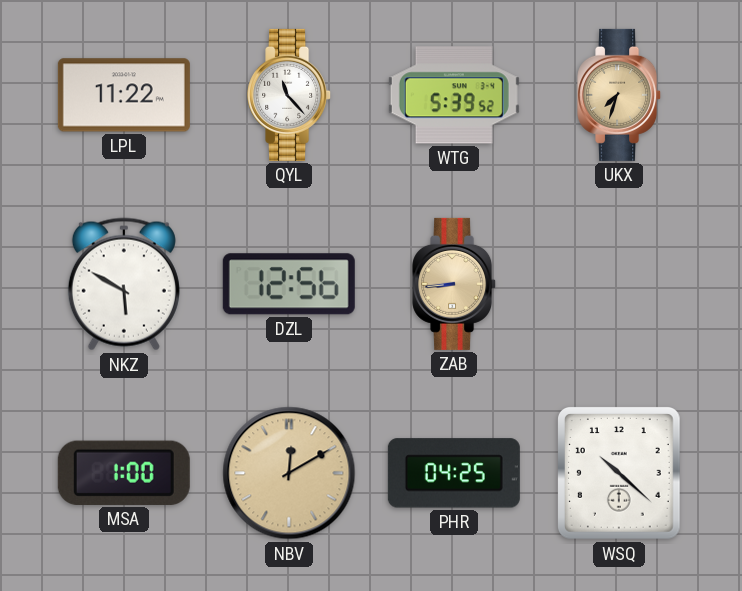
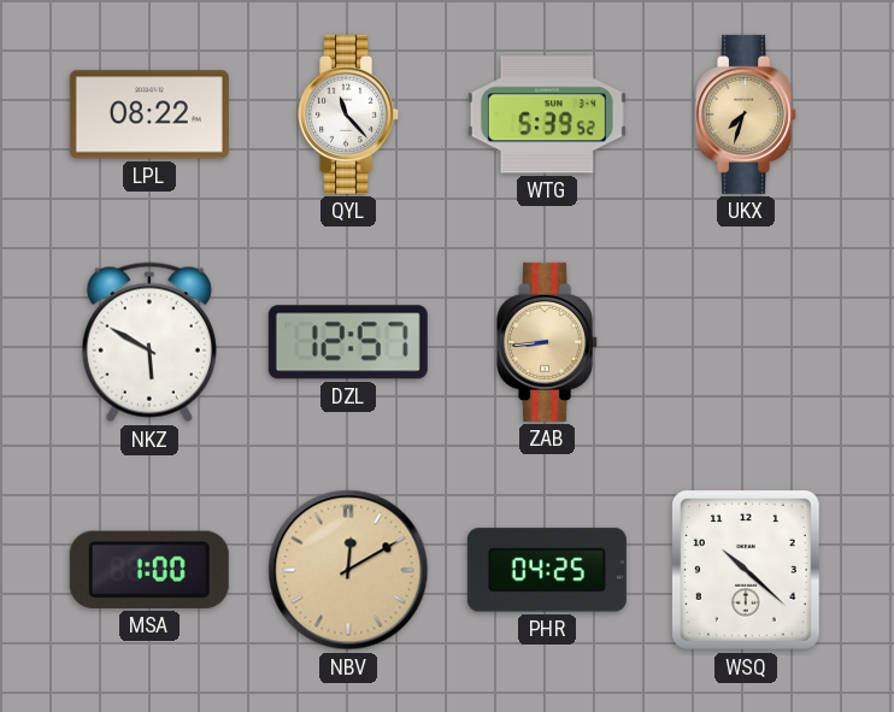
LPL: 11:22 -> 08:22
DZL: 12:56 -> 12:57
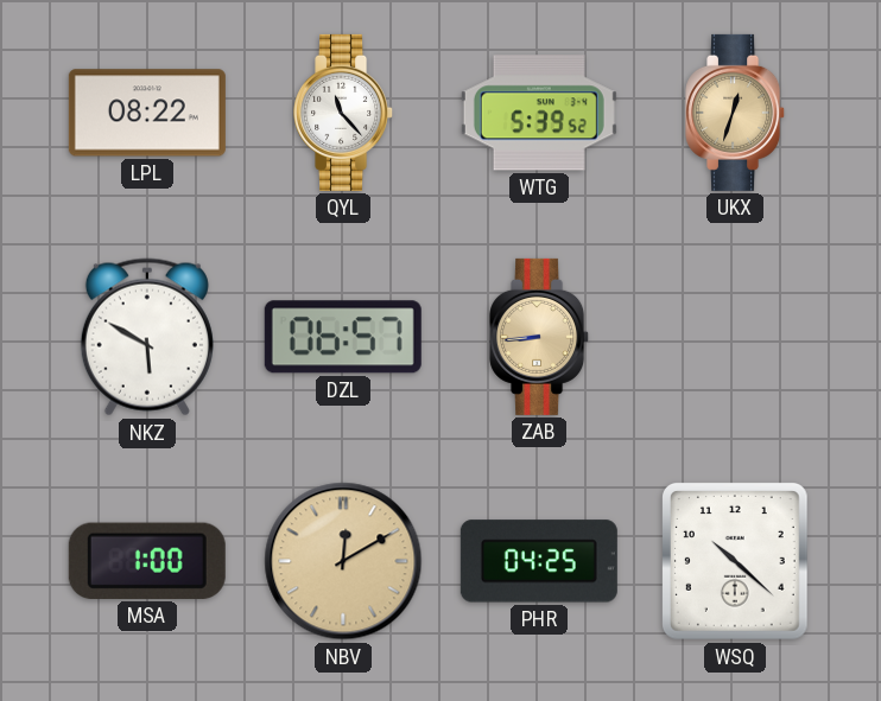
UKX: 7:33 -> 12:33
DZL: 12:57 -> 06:57
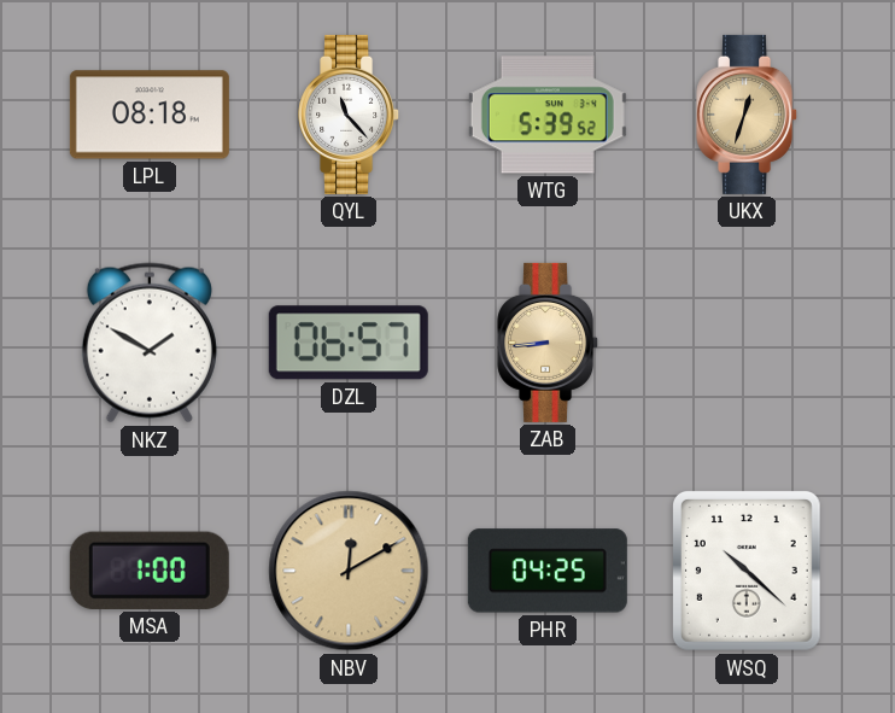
LPL: 08:22 -> 08:18
NKZ: 5:50 -> 1:50
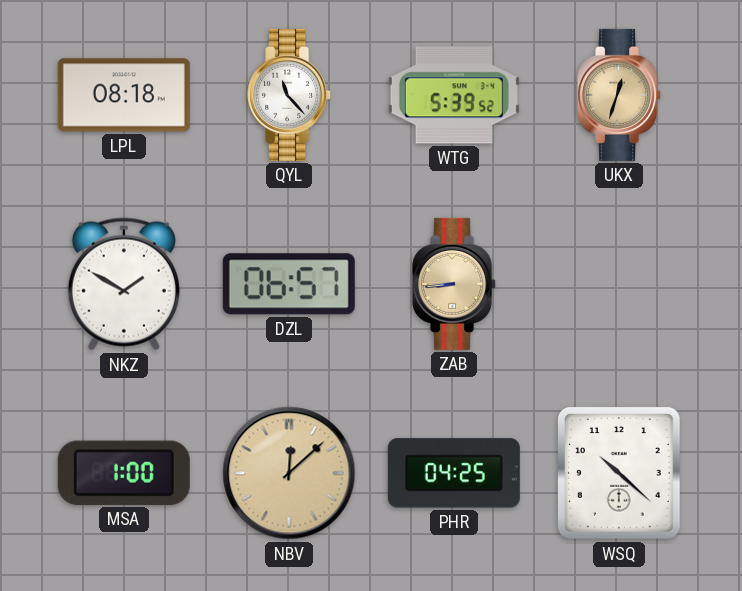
NBV: 12:10 -> 12:08
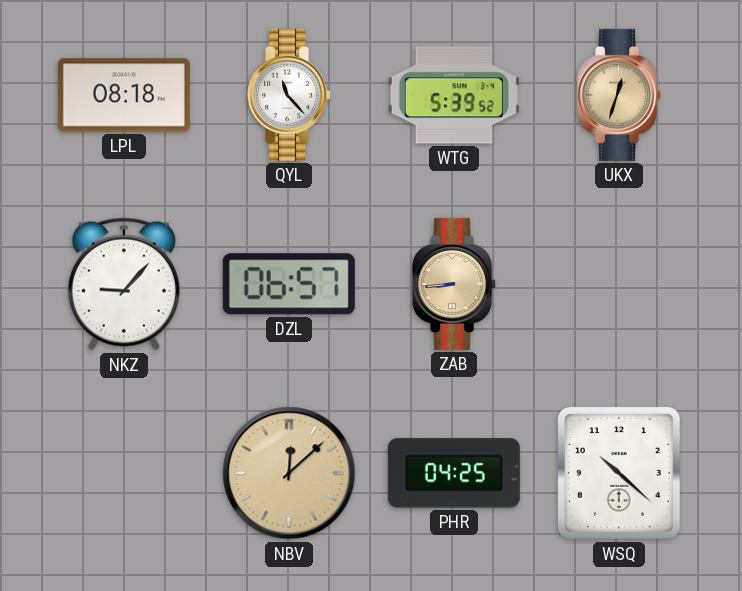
NKZ: 1:50 -> 9:07
MSA: 1:00 -> none
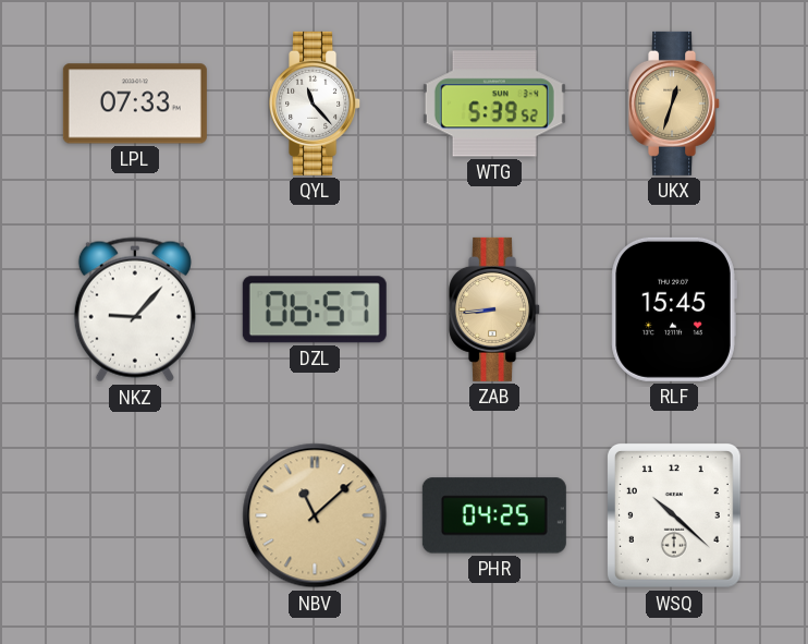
LPL: 08:18 -> 07:33
RLF: none -> 15:45
NBV: 12:08 -> 11:08
